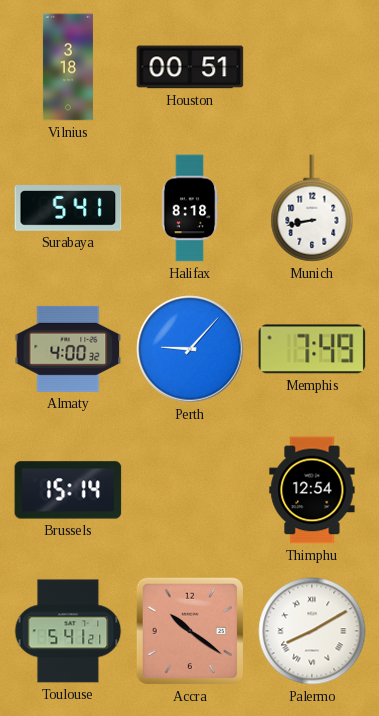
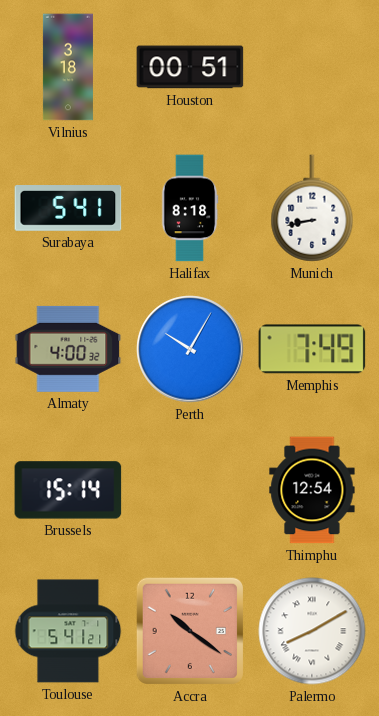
Perth: 9:07 -> 10:05
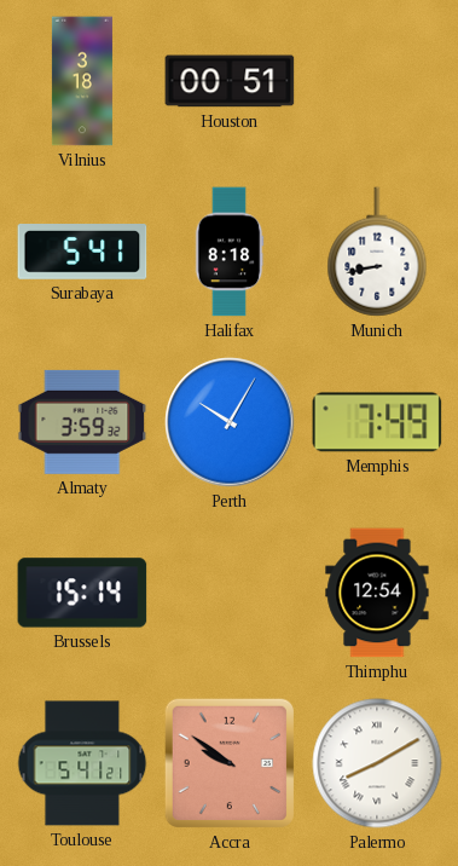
Almaty: 4:00 -> 3:59
Accra: 10:21 -> 9:51
